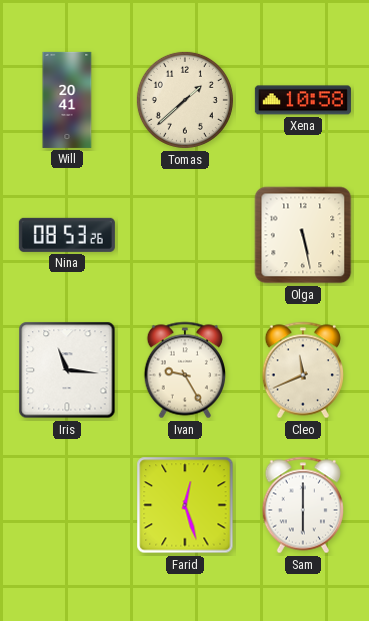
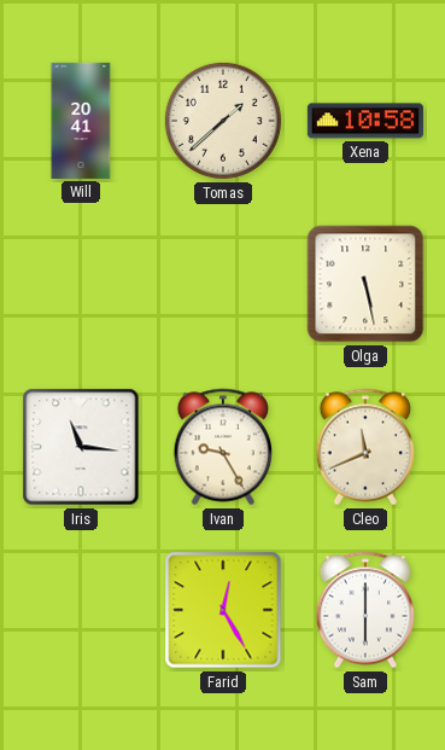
Nina: 08:53 -> none
Farid: 12:27 -> 12:25
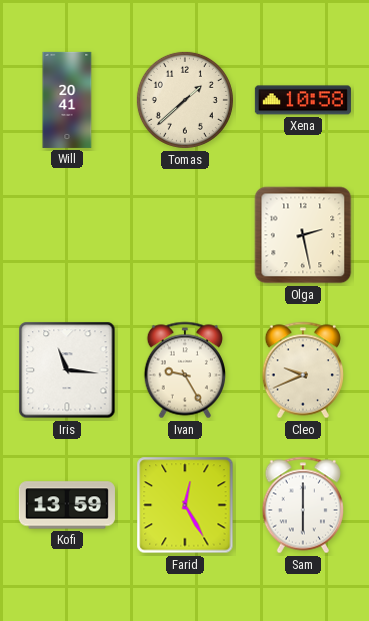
Olga: 5:28 -> 2:28
Cleo: 11:41 -> 9:41
Kofi: none -> 13:59
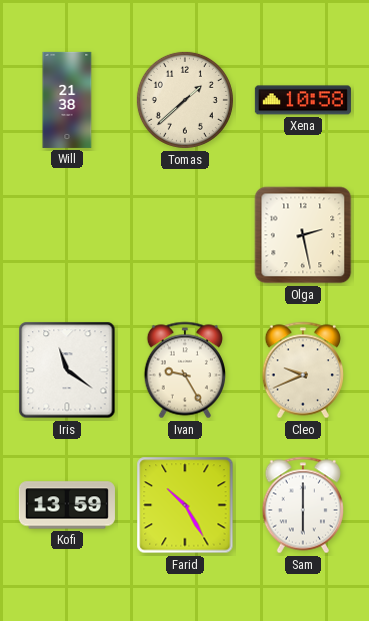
Will: 20:41 -> 21:38
Iris: 11:16 -> 11:21
Farid: 12:25 -> 10:25
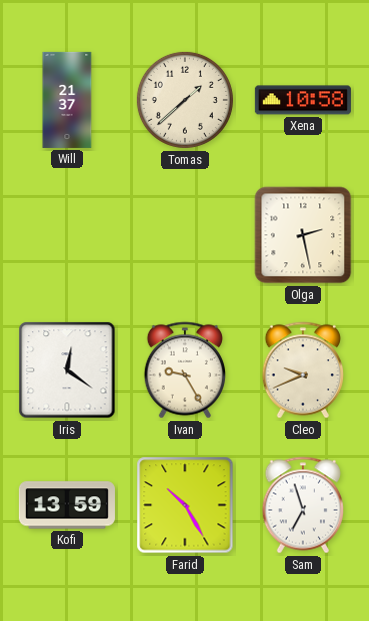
Will: 21:38 -> 21:37
Iris: 11:21 -> 12:21
Sam: 6:00 -> 6:57
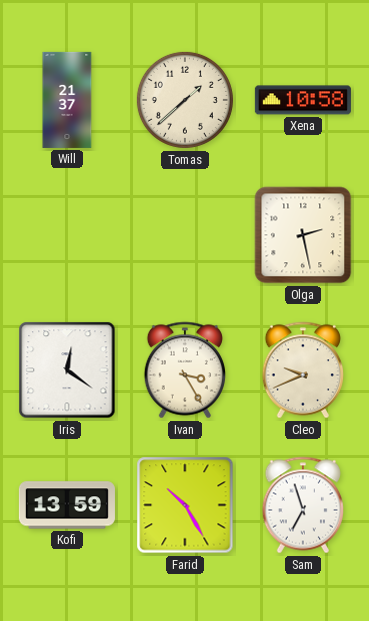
Ivan: 9:25 -> 3:25
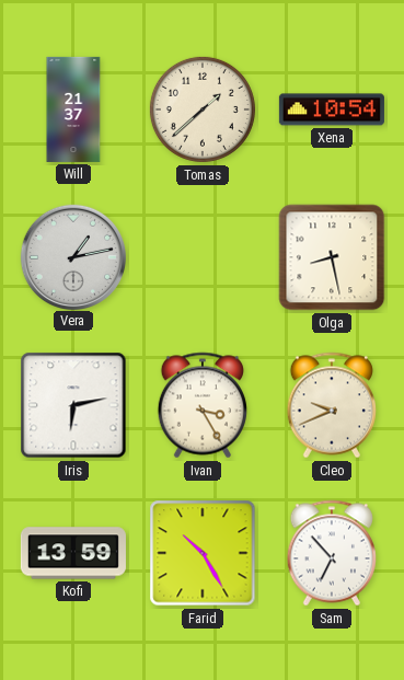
Xena: 10:58 -> 10:54
Vera: none -> 1:13
Olga: 2:28 -> 8:28
Iris: 12:21 -> 6:13
Sam: 6:57 -> 6:53
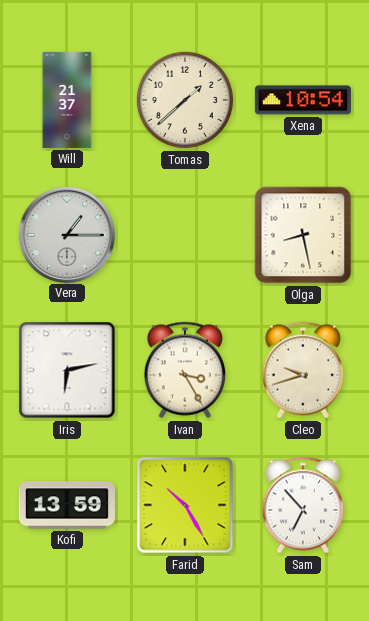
Vera: 1:13 -> 1:15
Cleo: 9:41 -> 9:42
